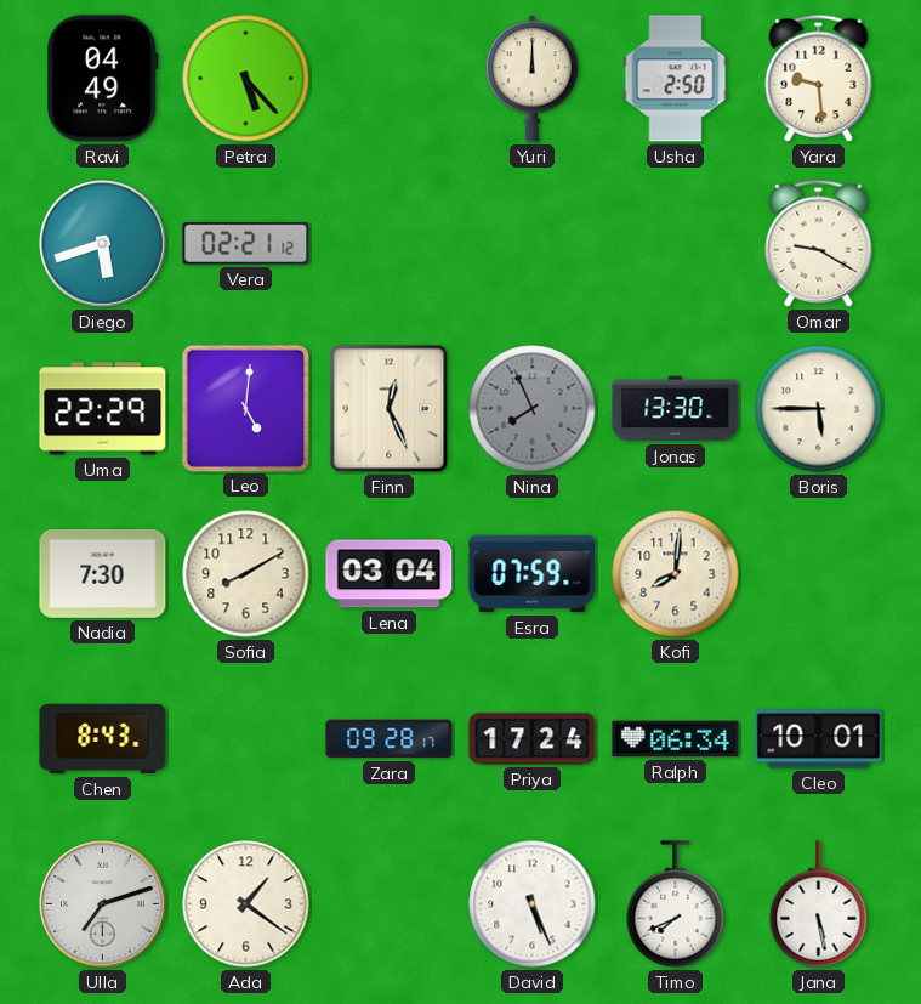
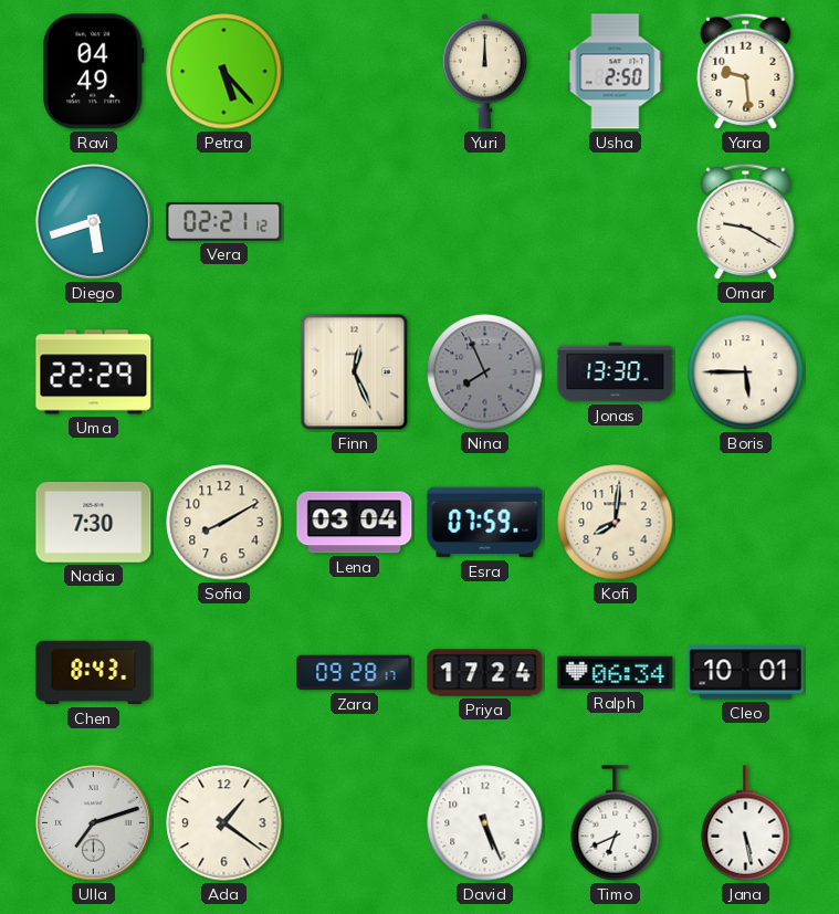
Leo: 5:01 -> none
Timo: 7:41 -> 6:41
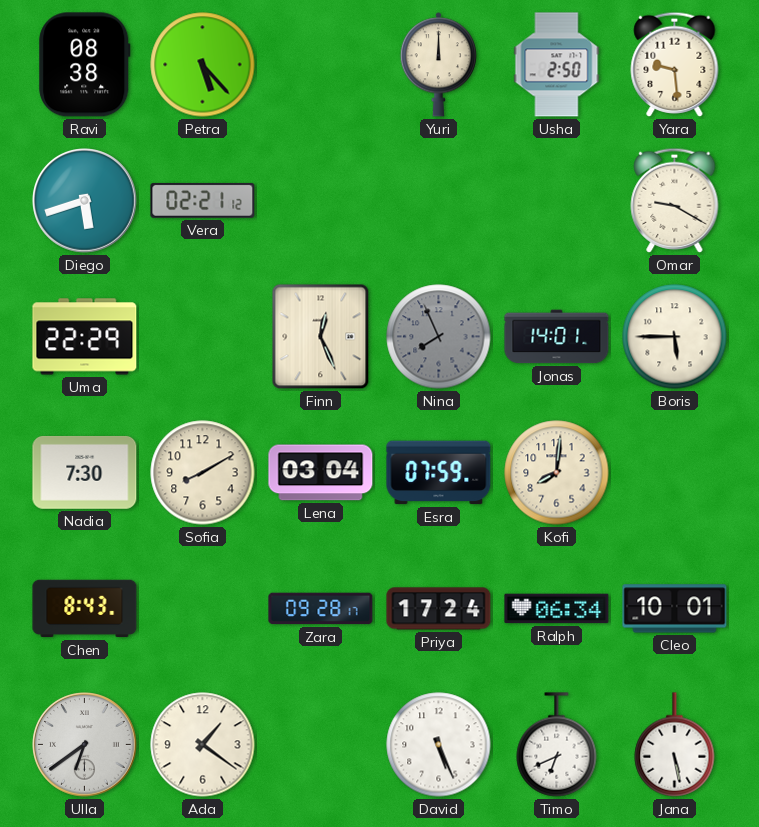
Ravi: 04:49 -> 08:38
Jonas: 13:30 -> 14:01
Ulla: 7:12 -> 6:39
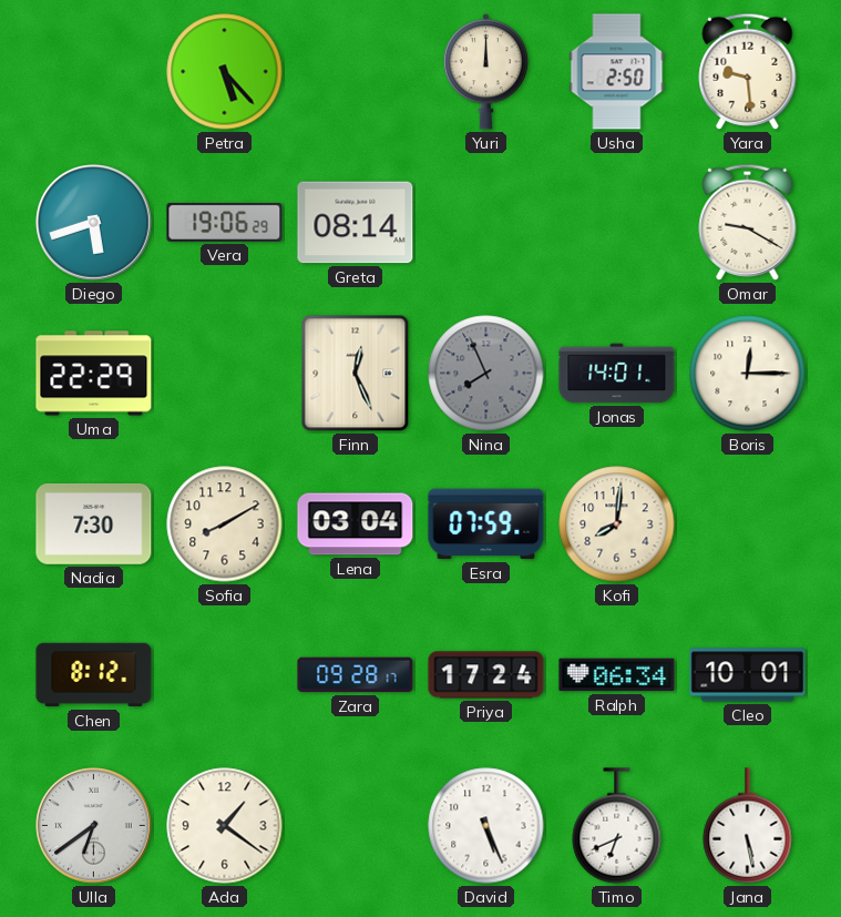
Ravi: 08:38 -> none
Vera: 02:21 -> 19:06
Greta: none -> 08:14
Boris: 5:45 -> 12:15
Chen: 8:43 -> 8:12
